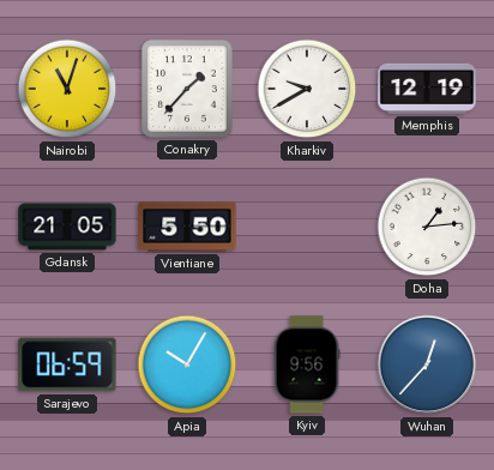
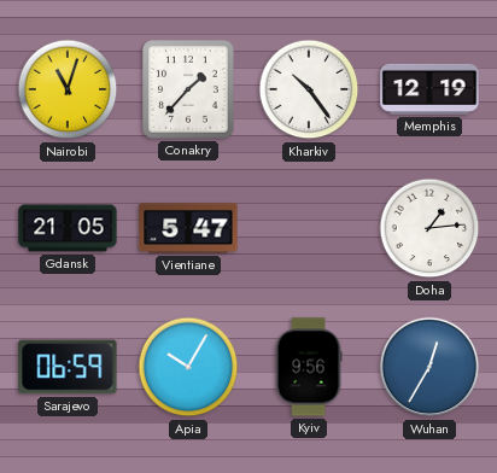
Kharkiv: 9:40 -> 10:24
Vientiane: 5:50 -> 5:47
Wuhan: 12:37 -> 12:35
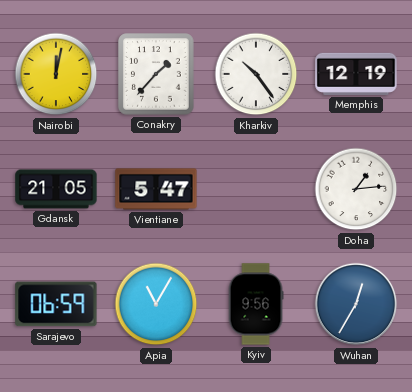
Nairobi: 11:03 -> 12:02
Apia: 10:05 -> 11:05
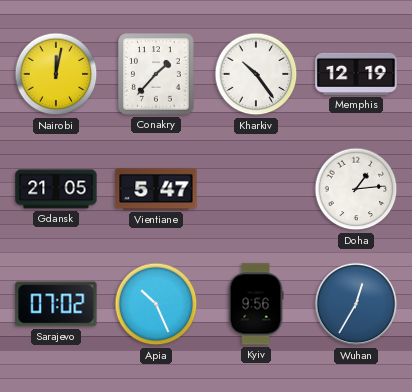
Sarajevo: 06:59 -> 07:02
Apia: 11:05 -> 10:26
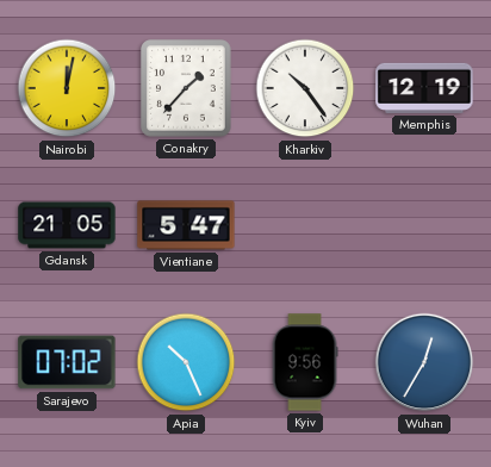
Doha: 1:14 -> none
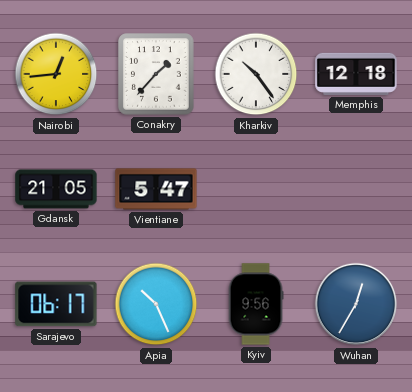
Nairobi: 12:02 -> 12:44
Memphis: 12:19 -> 12:18
Sarajevo: 07:02 -> 06:17
